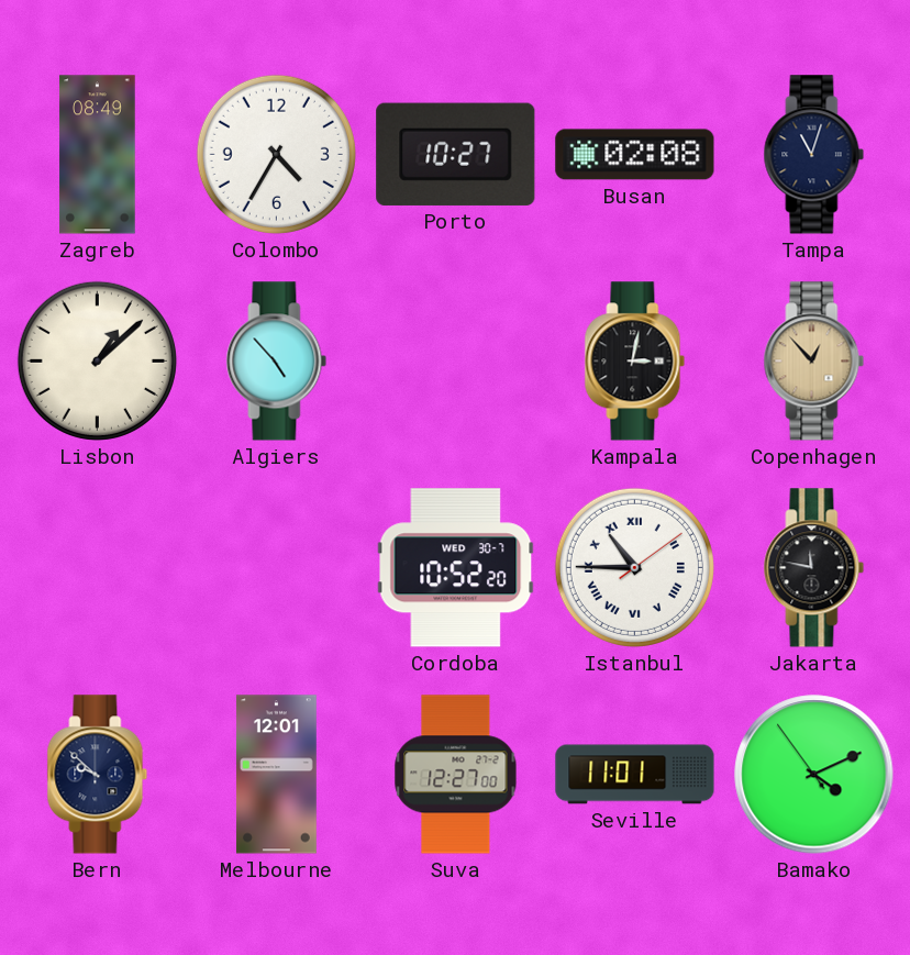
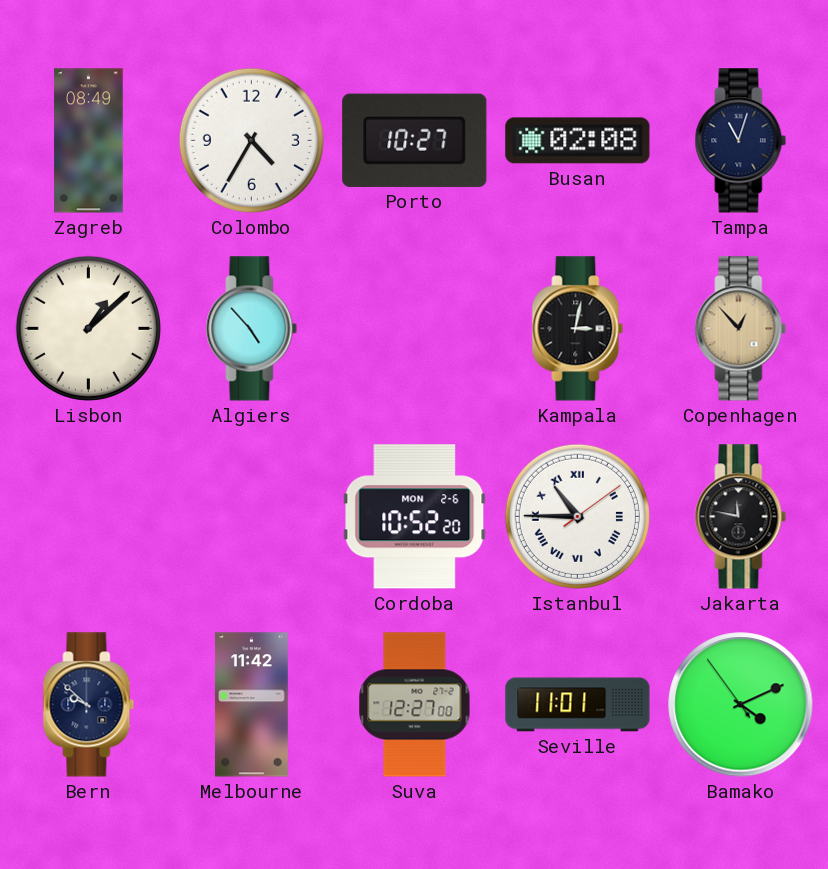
Cordoba date: WED 30-7 -> MON 2-6
Melbourne: 12:01 -> 11:42
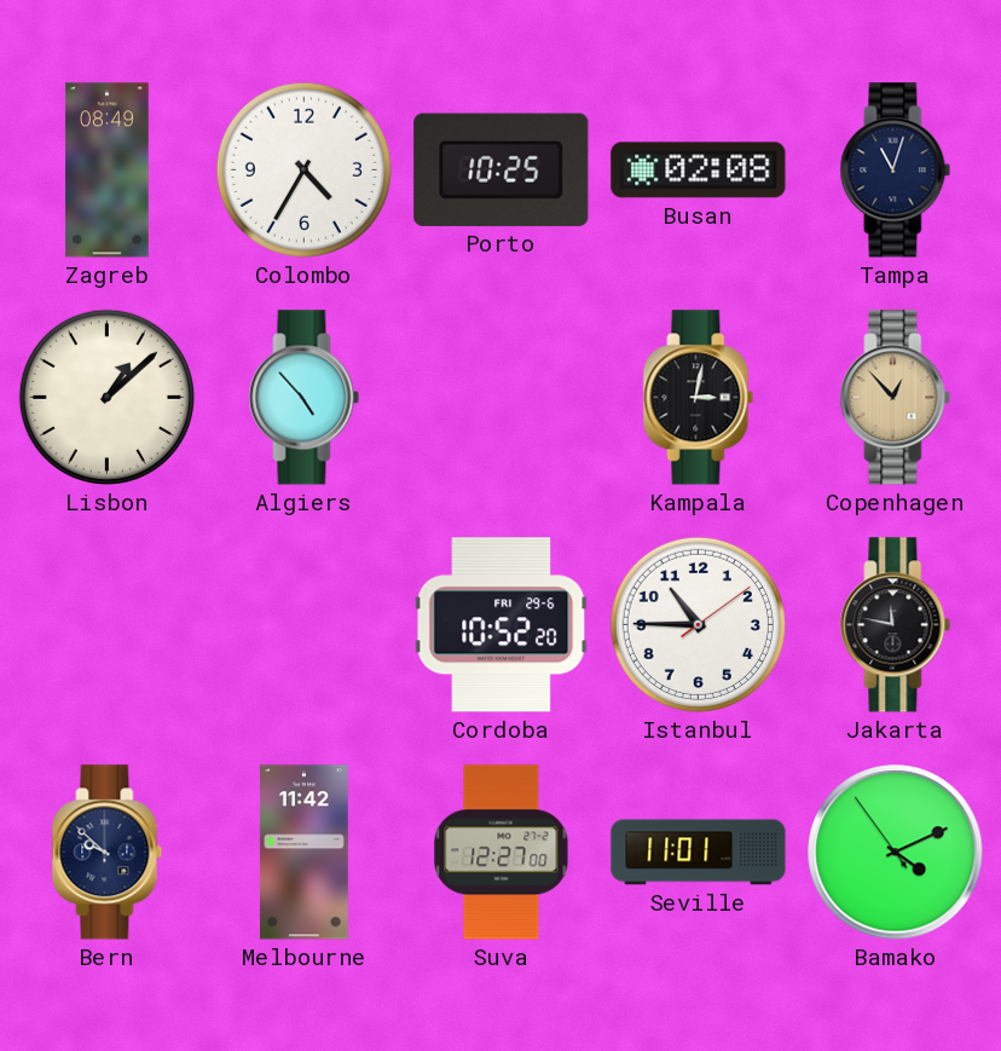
Porto: 10:27 -> 10:25
Cordoba date: MON 2-6 -> FRI 29-6
Istanbul numerals: Roman -> Arabic
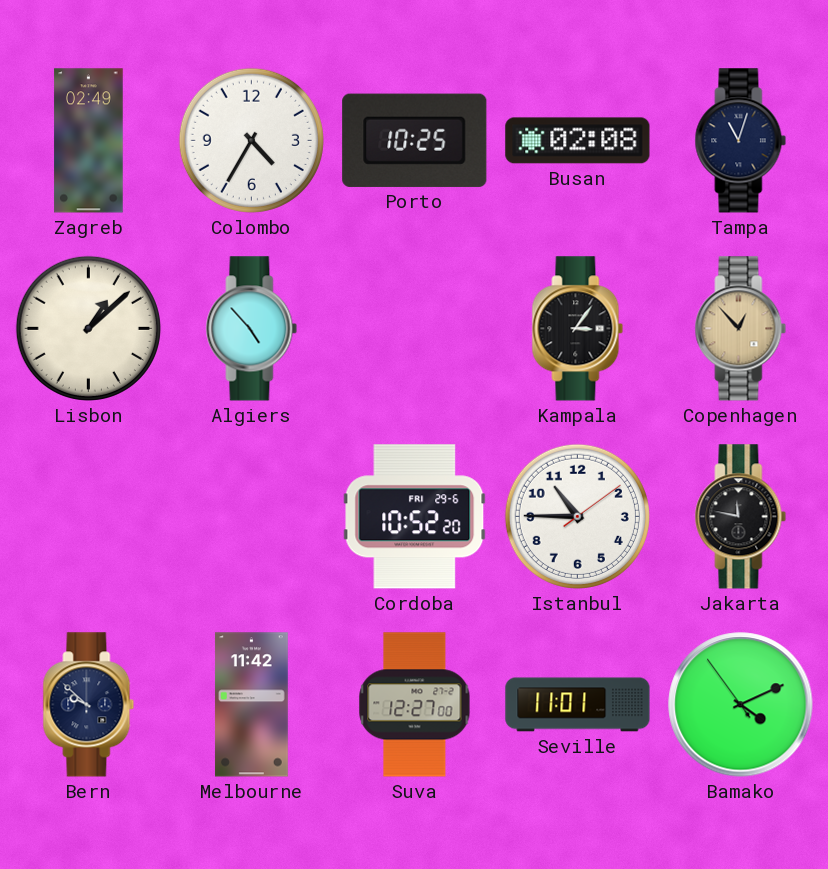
Zagreb: 08:49 -> 02:49
Kampala: 3:02 -> 3:06
